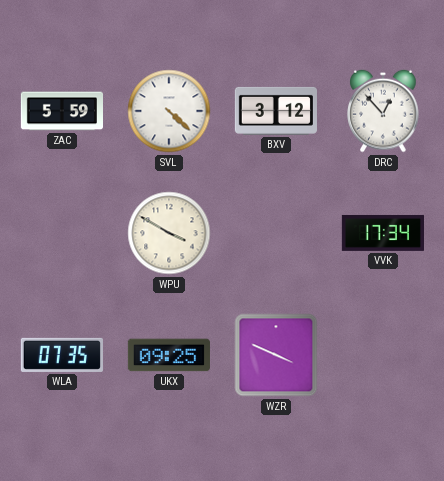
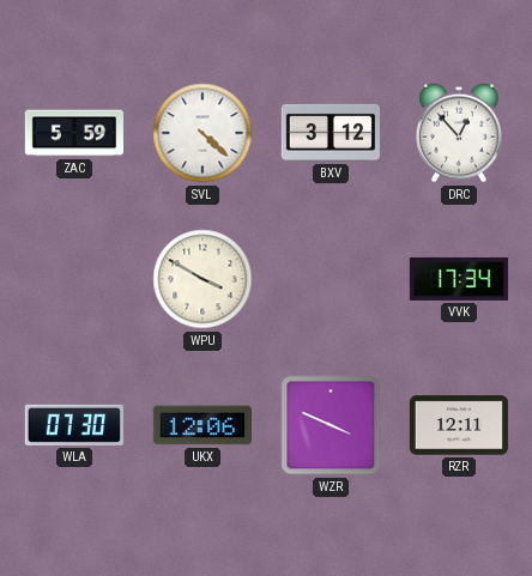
WLA: 07:35 -> 07:30
UKX: 09:25 -> 12:06
RZR: none -> 12:11
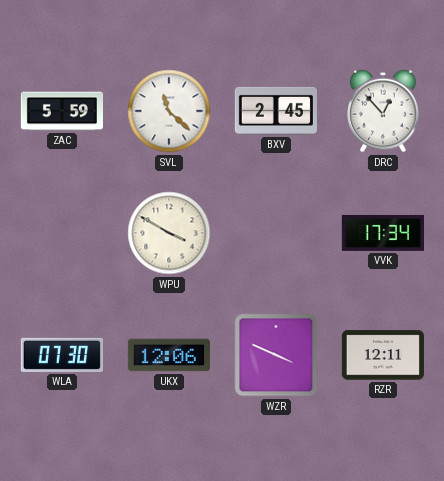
SVL: 4:22 -> 11:22
BXV: 3:12 -> 2:45
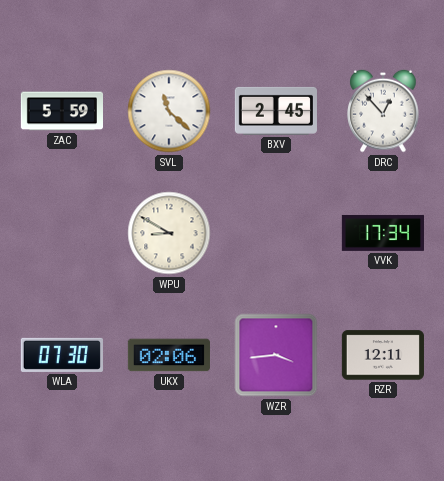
WPU: 3:50 -> 8:50
UKX: 12:06 -> 02:06
WZR: 3:49 -> 3:44
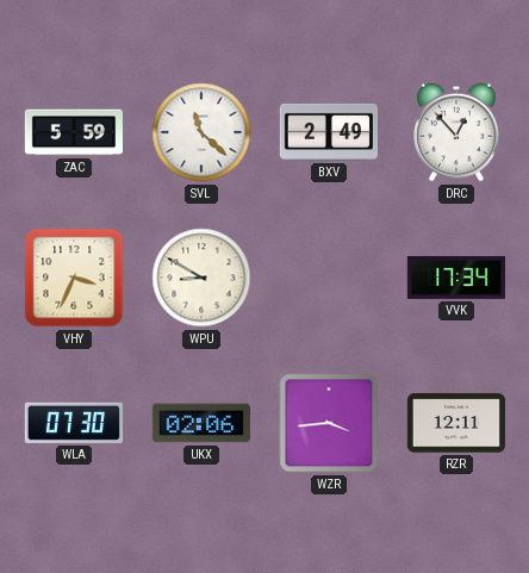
BXV: 2:45 -> 2:49
VHY: none -> 3:34
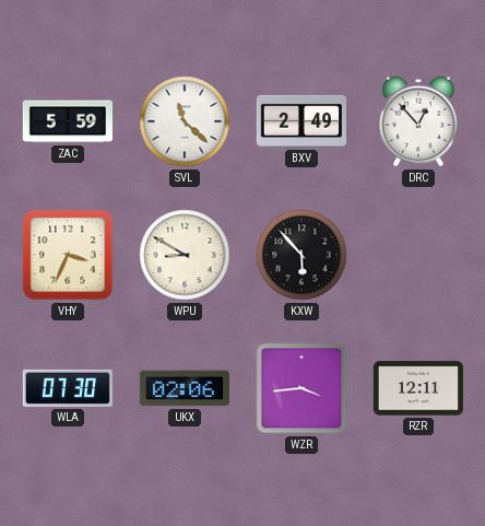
KXW: none -> 5:53
VVK: 17:34 -> none
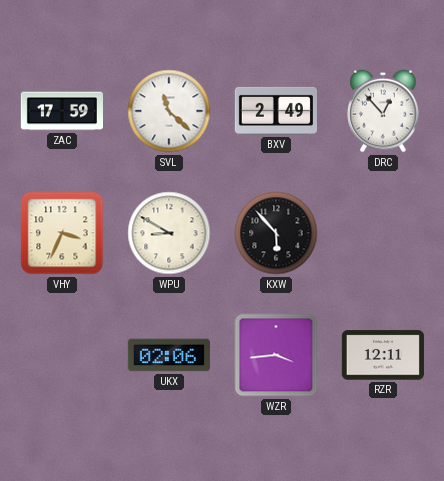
ZAC: 5:59 -> 17:59
WLA: 07:30 -> none
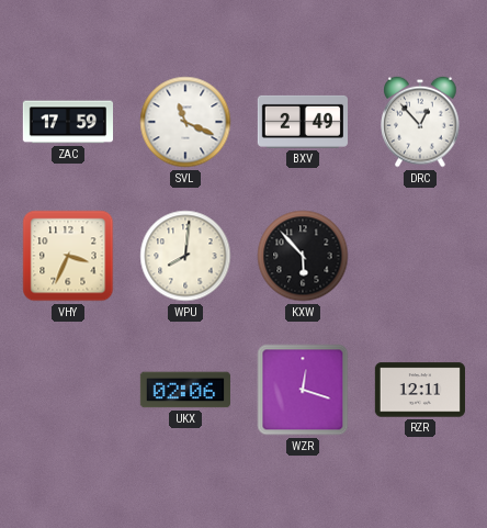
SVL: 11:22 -> 11:19
WPU: 8:50 -> 8:01
WZR: 3:44 -> 12:18
